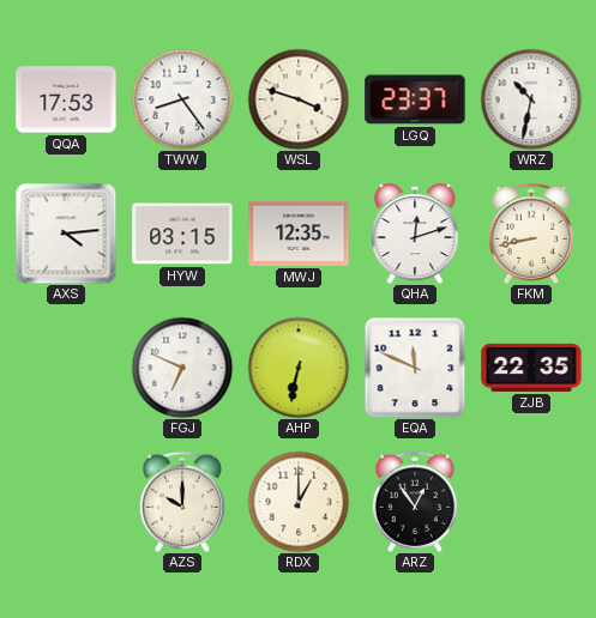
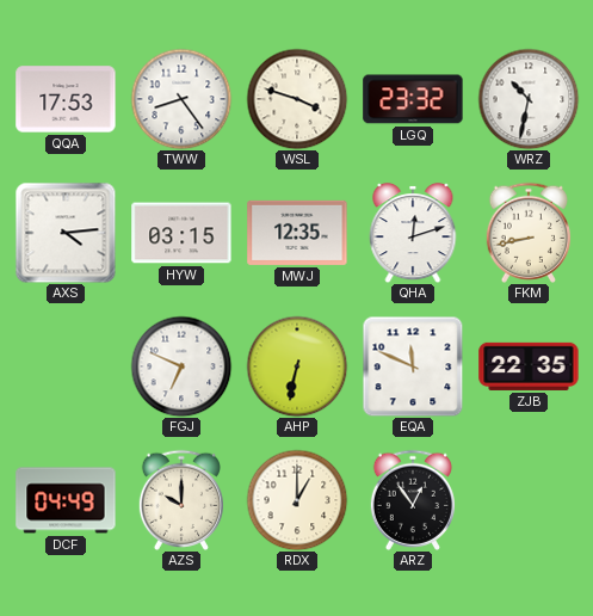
LGQ: 23:37 -> 23:32
DCF: none -> 04:49
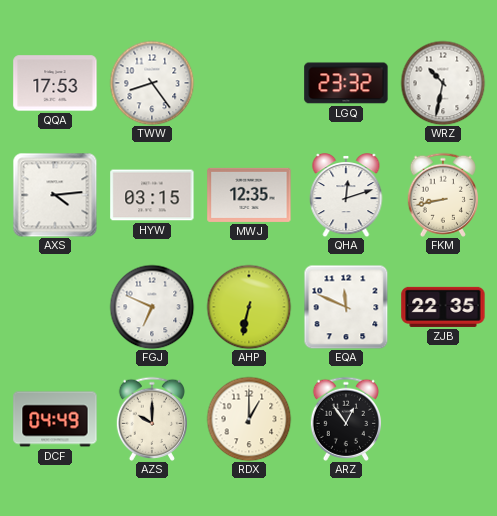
WSL: 3:48 -> none
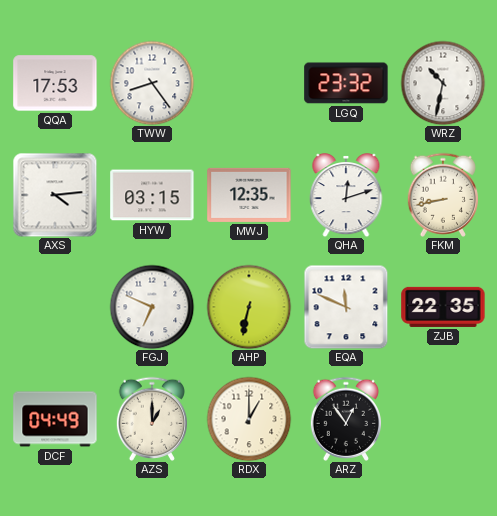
AZS: 10:00 -> 1:00
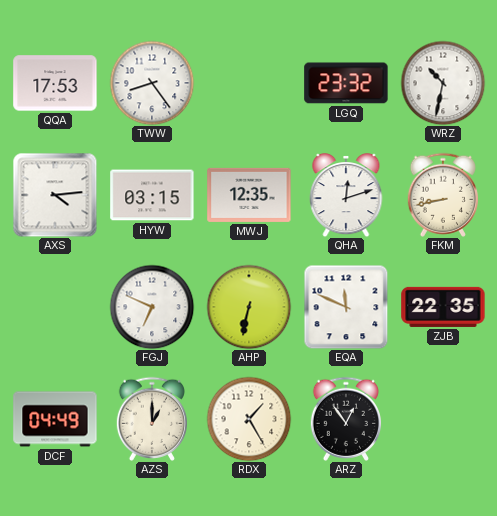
RDX: 1:00 -> 1:25
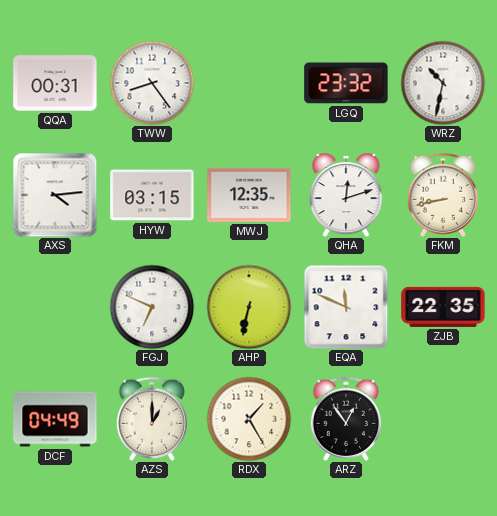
QQA: 17:53 -> 00:31
